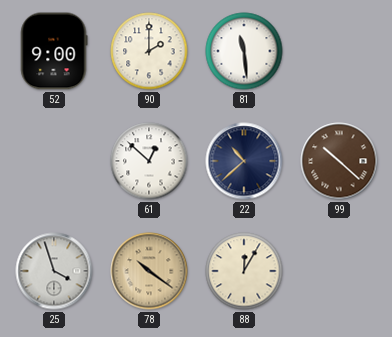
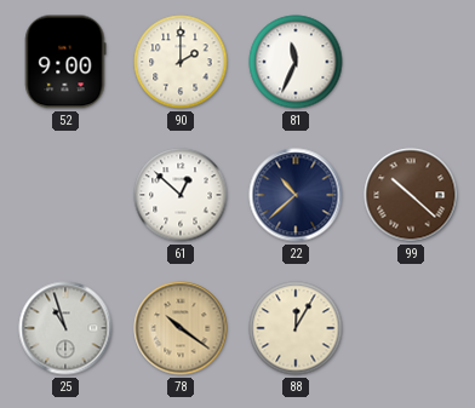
81: 11:29 -> 11:34
25: 3:57 -> 10:57
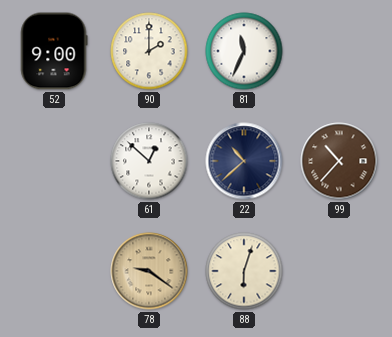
99: 10:22 -> 10:37
25: 10:57 -> none
78: 10:21 -> 9:21
88: 12:05 -> 6:03
